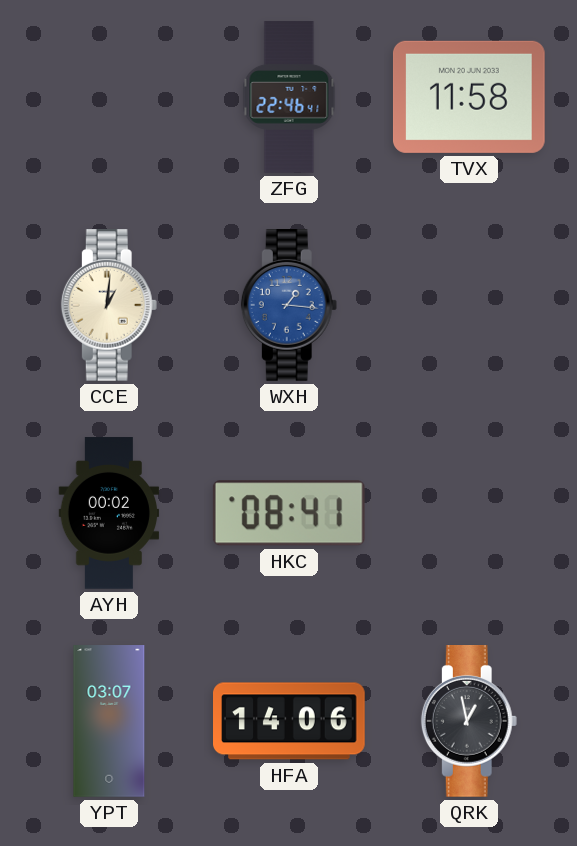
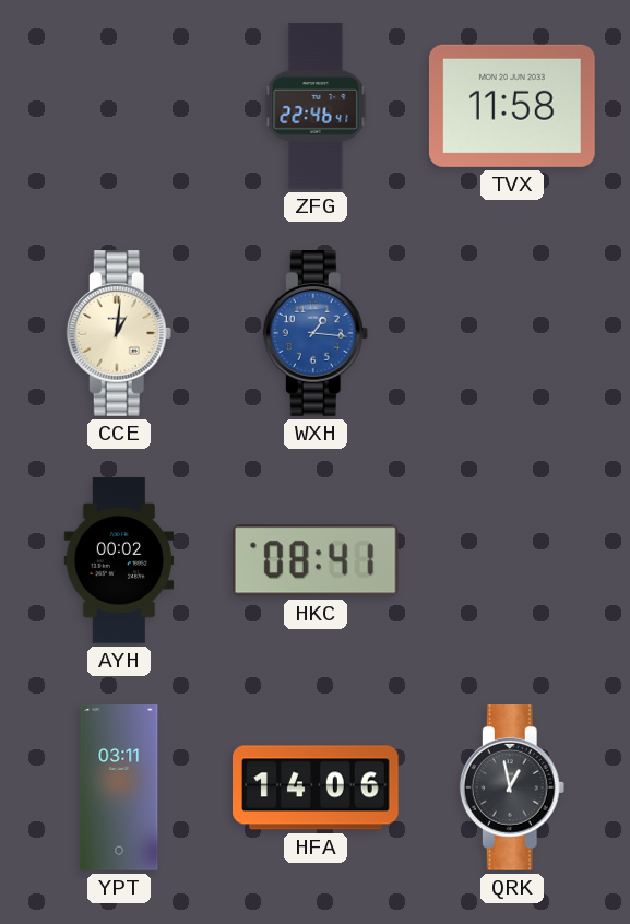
YPT: 03:07 -> 03:11
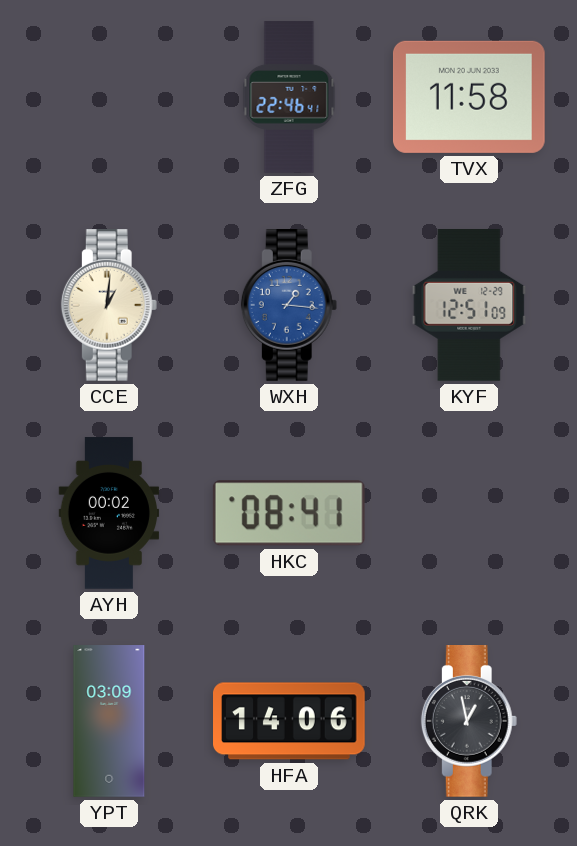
KYF: none -> 12:51
YPT: 03:11 -> 03:09
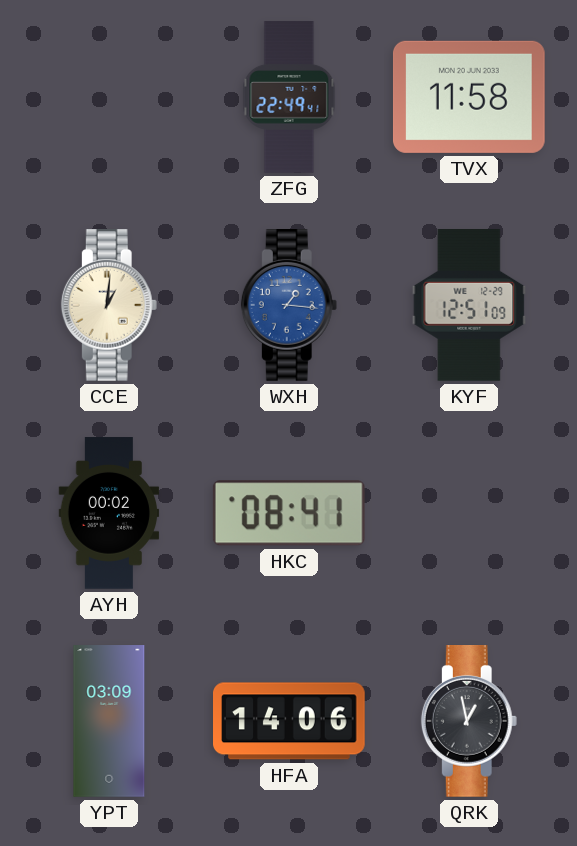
ZFG: 22:46 -> 22:49
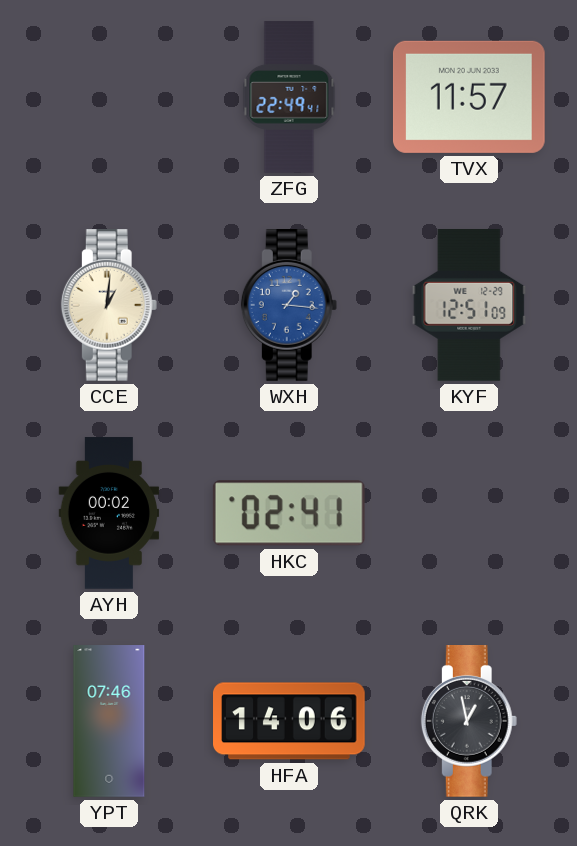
TVX: 11:58 -> 11:57
HKC: 08:41 -> 02:41
YPT: 03:09 -> 07:46
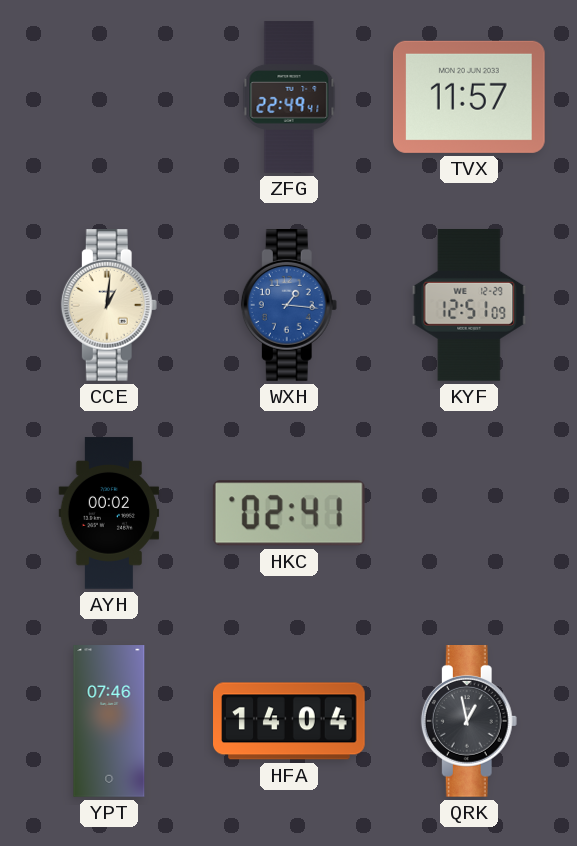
HFA: 14:06 -> 14:04
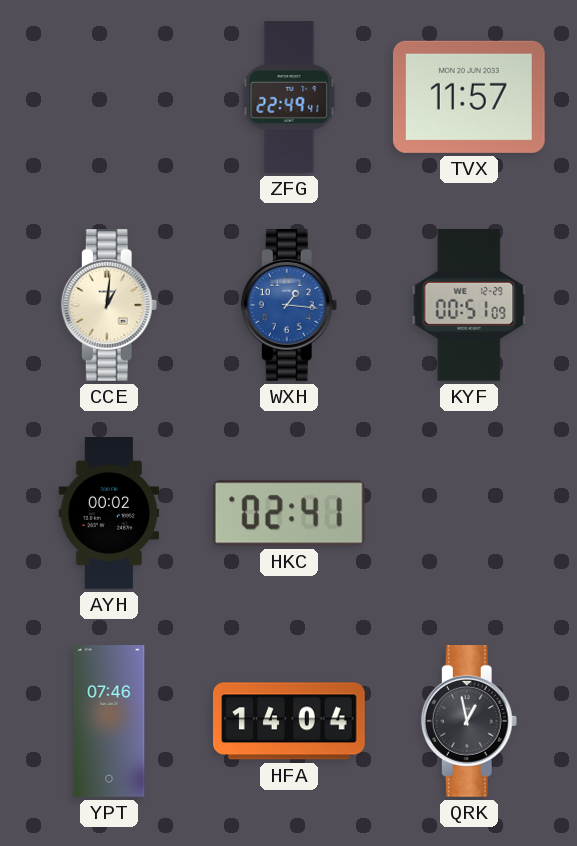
KYF: 12:51 -> 00:51
